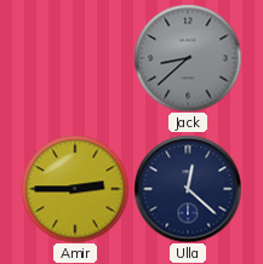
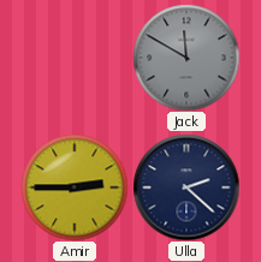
Jack: 8:38 -> 11:50
Ulla: 12:22 -> 2:22
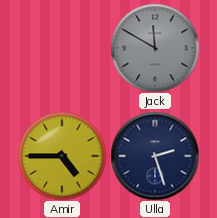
Amir: 2:45 -> 4:45
Ulla: 2:22 -> 2:27
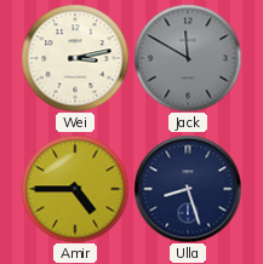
Wei: none -> 3:13
Ulla: 2:27 -> 8:27
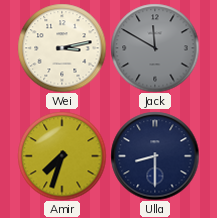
Amir: 4:45 -> 7:33
Ulla: 8:27 -> 8:30
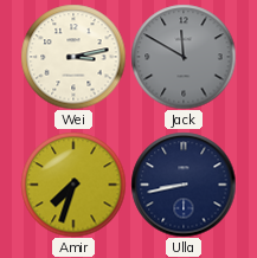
Ulla: 8:30 -> 8:43
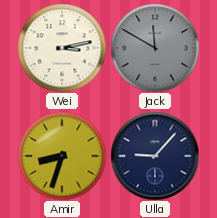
Amir: 7:33 -> 8:33
Ulla: 8:43 -> 9:07
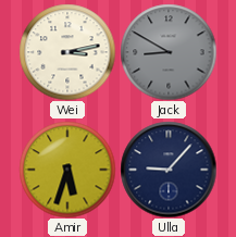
Jack: 11:50 -> 8:50
Amir: 8:33 -> 5:33
